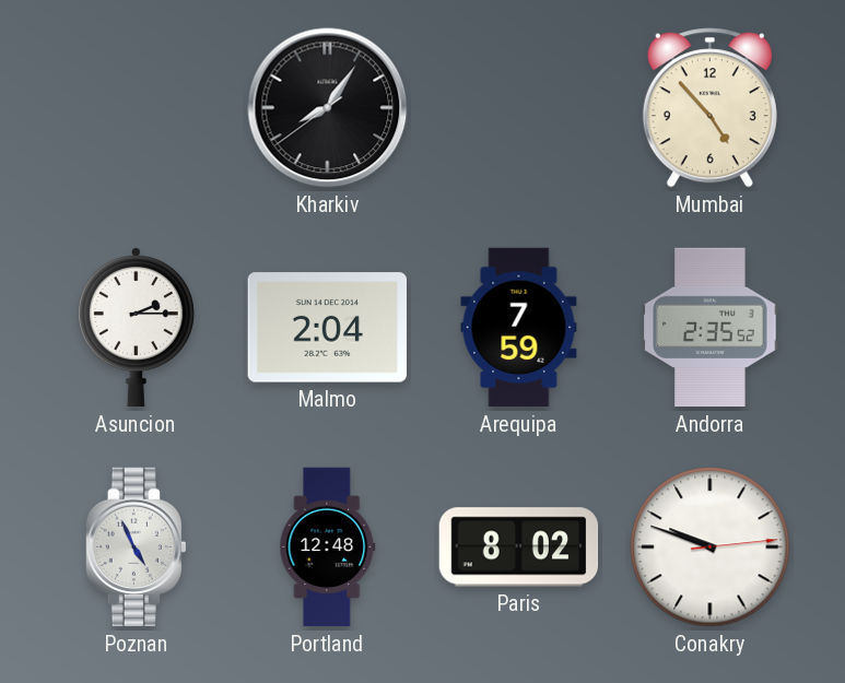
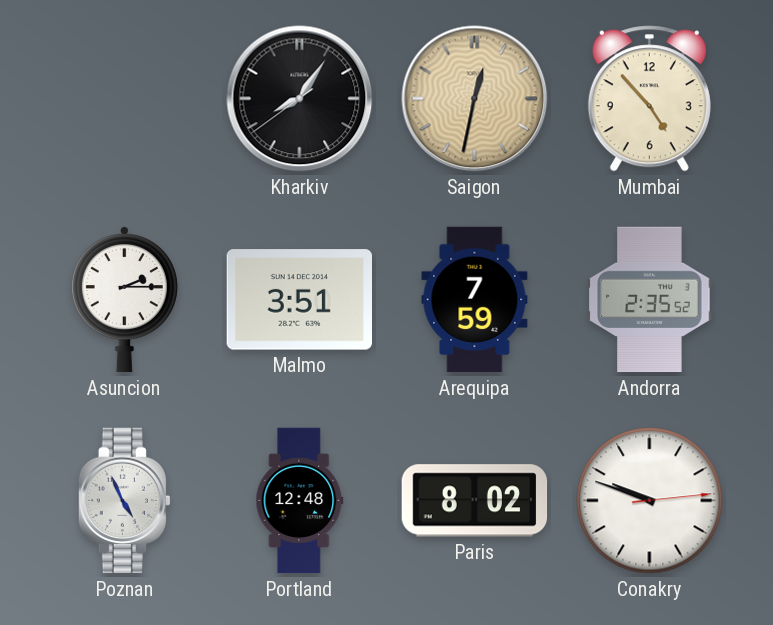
Saigon: none -> 12:32
Malmo: 2:04 -> 3:51
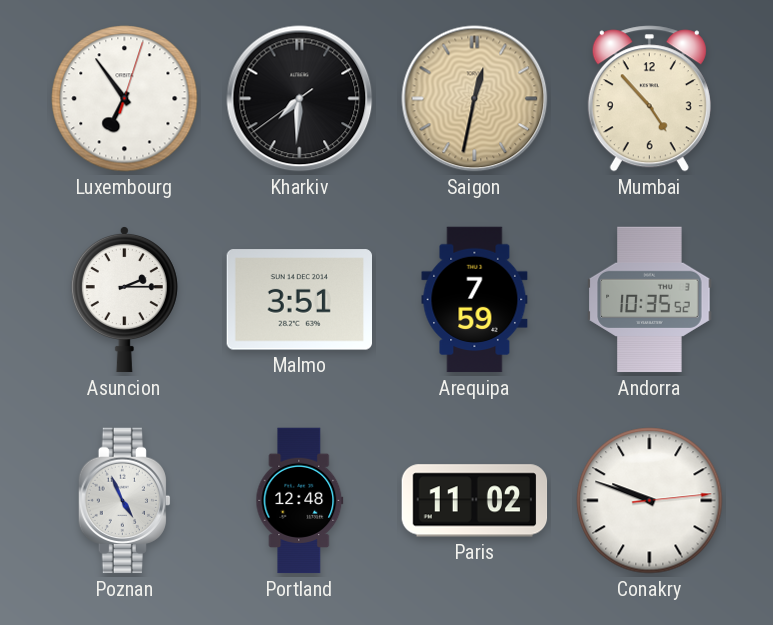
Luxembourg: none -> 6:54
Kharkiv: 8:05 -> 7:30
Andorra: 2:35 -> 10:35
Paris: 8:02 -> 11:02
